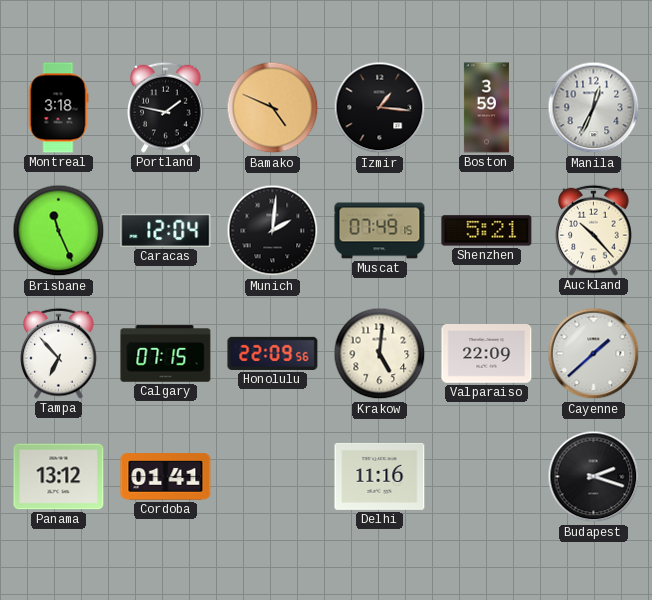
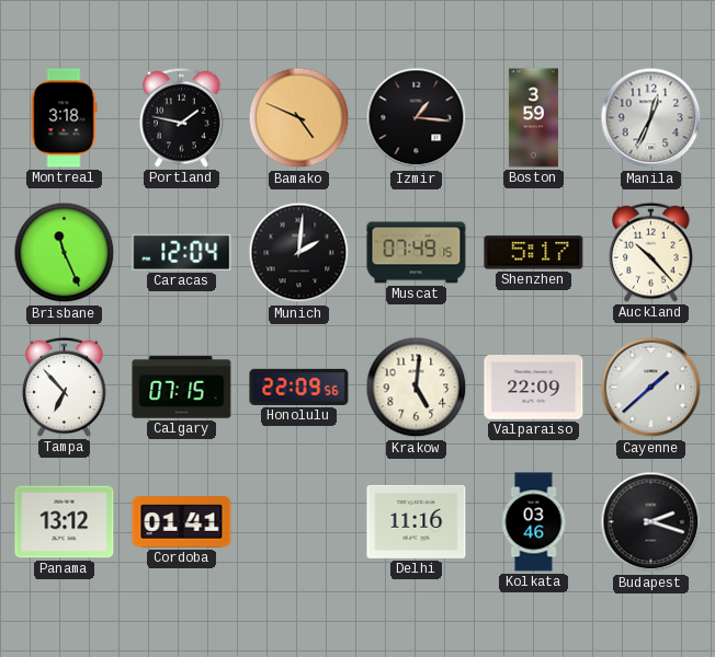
Shenzhen: 5:21 -> 5:17
Kolkata: none -> 03:46
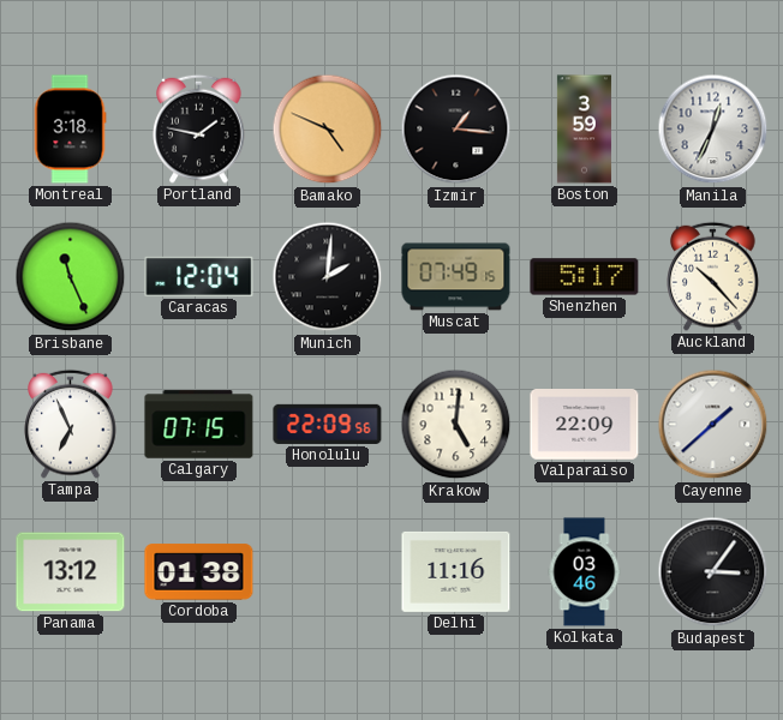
Tampa: 6:53 -> 6:56
Cordoba: 01:41 -> 01:38
Budapest: 2:18 -> 3:06
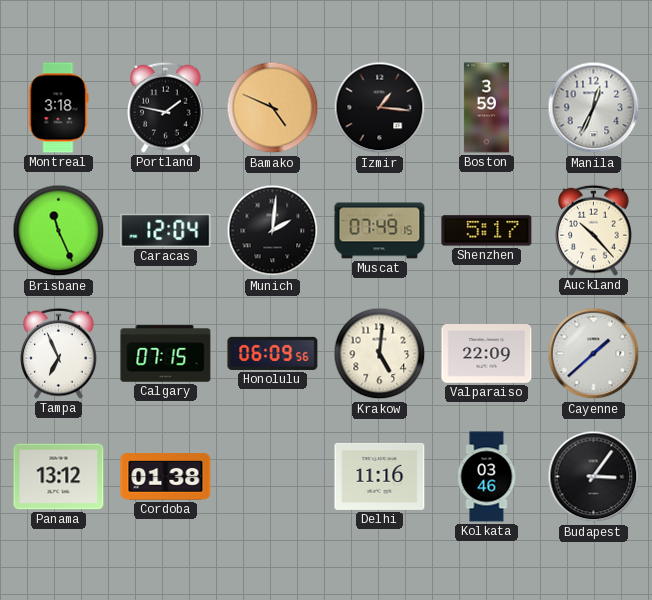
Honolulu: 22:09 -> 06:09
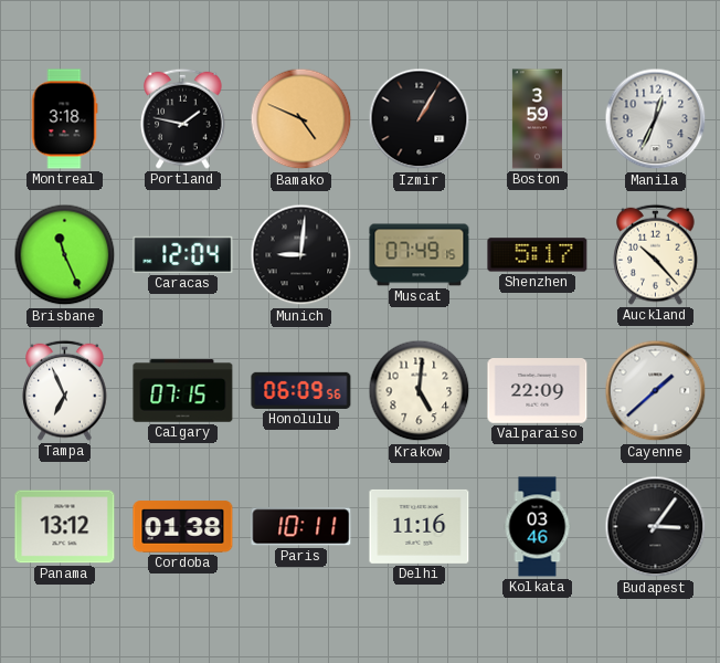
Izmir: 1:16 -> 1:05
Munich: 2:01 -> 9:01
Paris: none -> 10:11
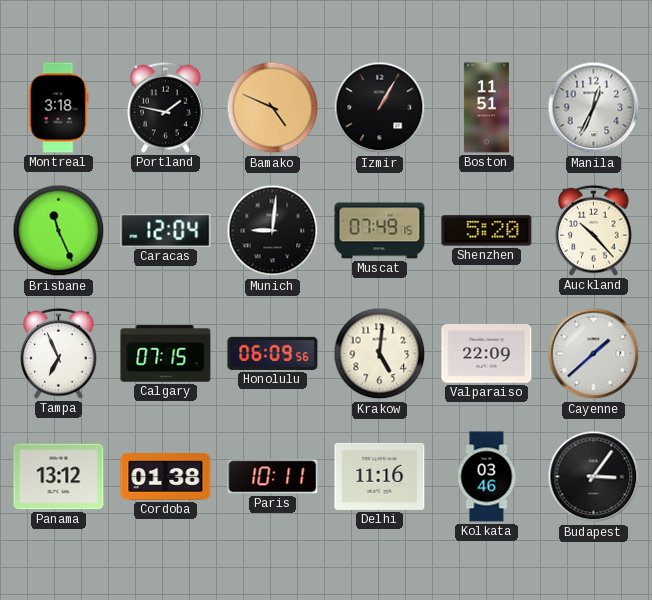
Boston: 3:59 -> 11:51
Shenzhen: 5:17 -> 5:20
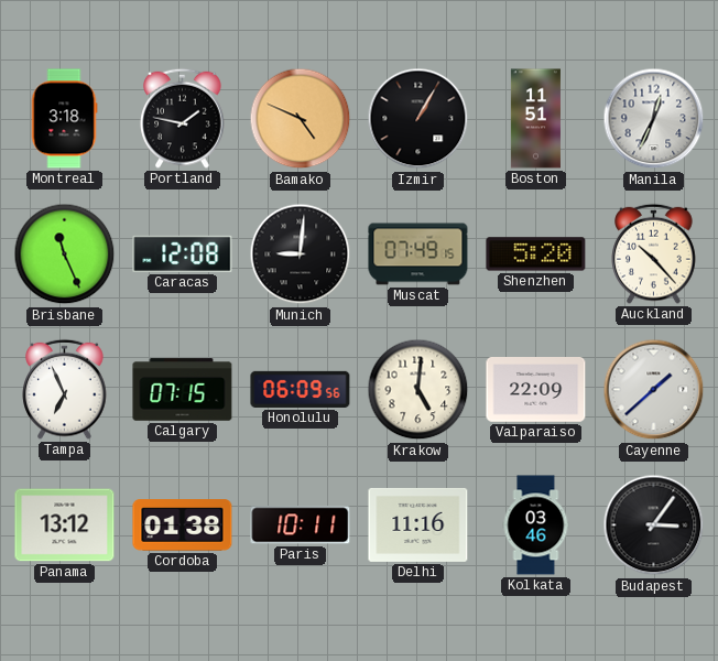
Caracas: 12:04 -> 12:08
